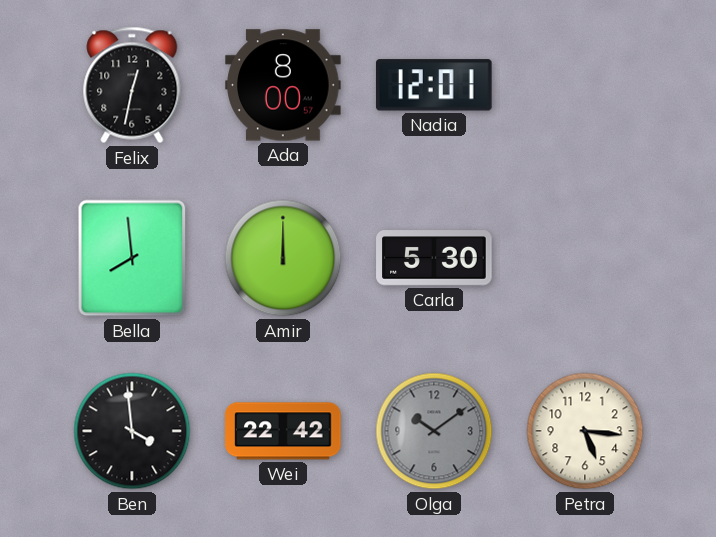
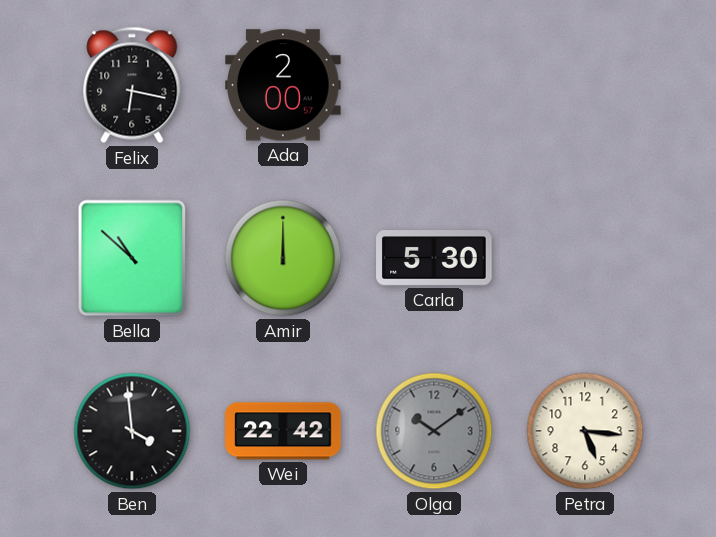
Felix: 12:32 -> 6:17
Ada: 8:00 -> 2:00
Nadia: 12:01 -> none
Bella: 7:59 -> 10:52
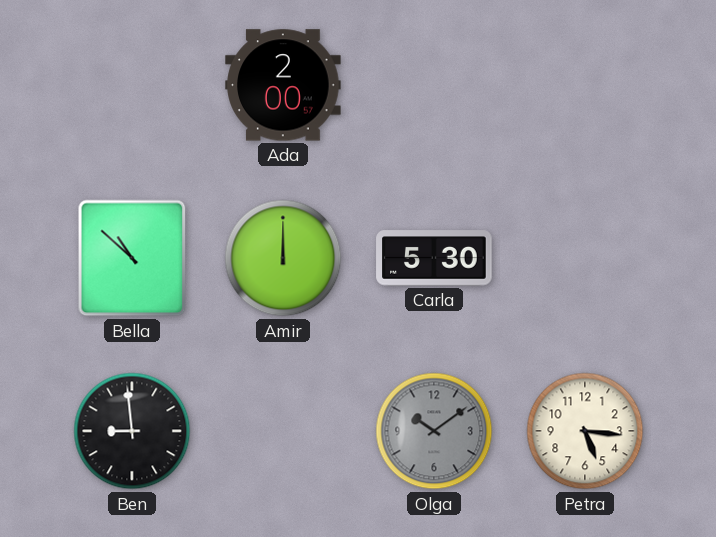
Felix: 6:17 -> none
Ben: 3:59 -> 8:59
Wei: 22:42 -> none
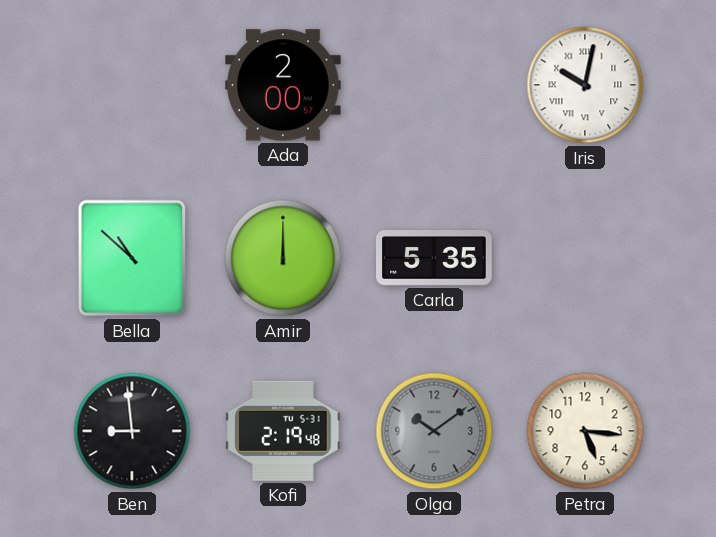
Iris: none -> 10:02
Carla: 5:30 -> 5:35
Kofi: none -> 2:19
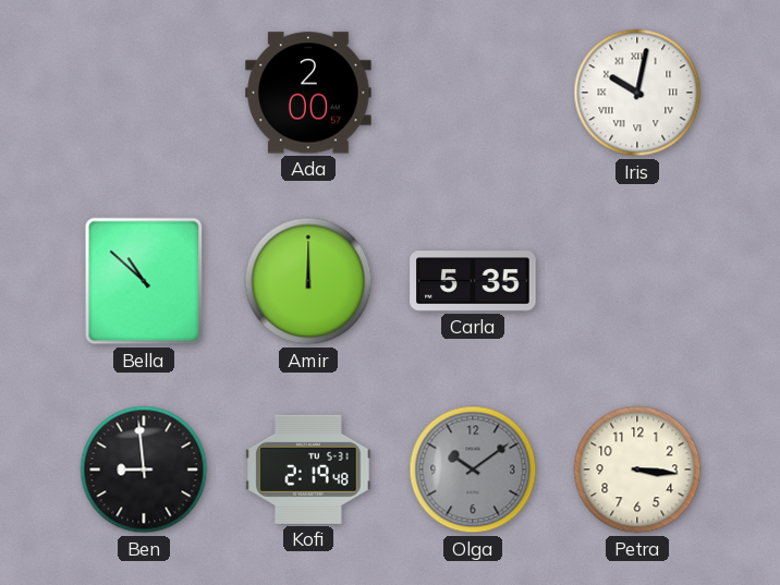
Petra: 5:16 -> 3:16
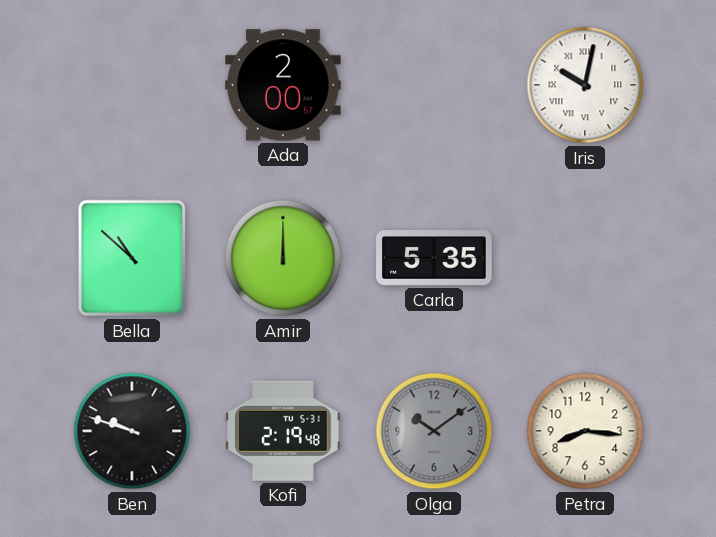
Ben: 8:59 -> 9:48
Petra: 3:16 -> 8:16
